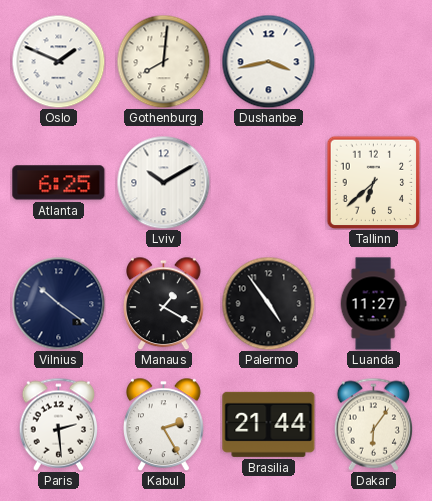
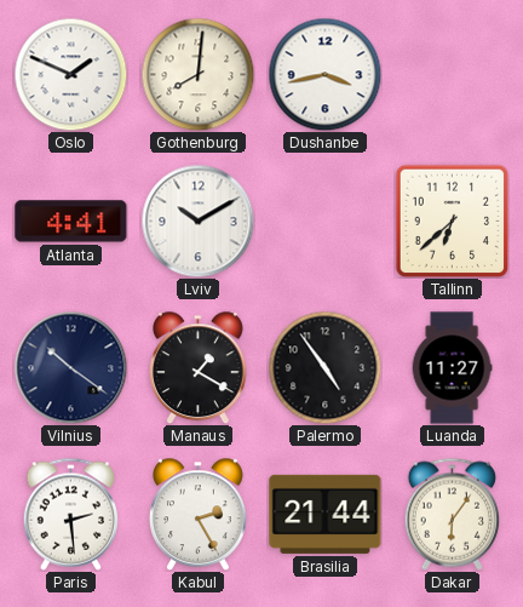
Atlanta: 6:25 -> 4:41
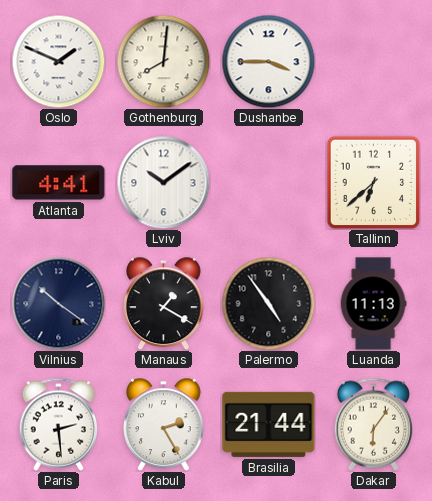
Dushanbe: 3:43 -> 3:45
Lviv: 10:10 -> 10:09
Luanda: 11:27 -> 11:13
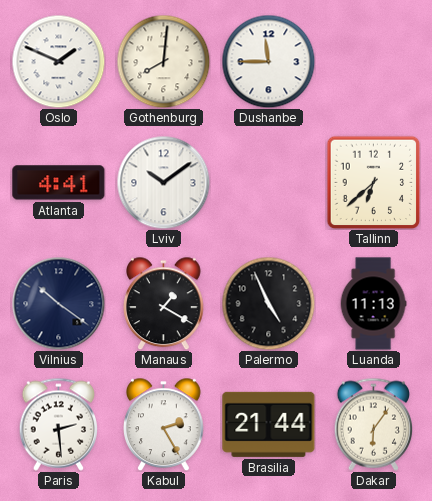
Dushanbe: 3:45 -> 11:45
Palermo: 4:54 -> 4:56
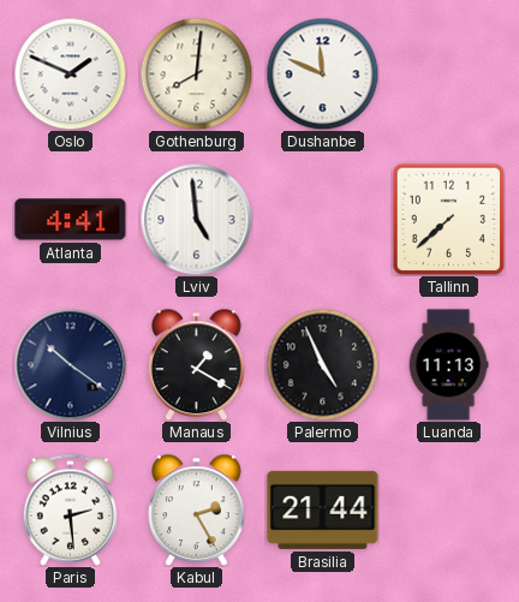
Dushanbe: 11:45 -> 11:49
Lviv: 10:09 -> 4:59
Tallinn: 6:38 -> 7:38
Dakar: 6:06 -> none
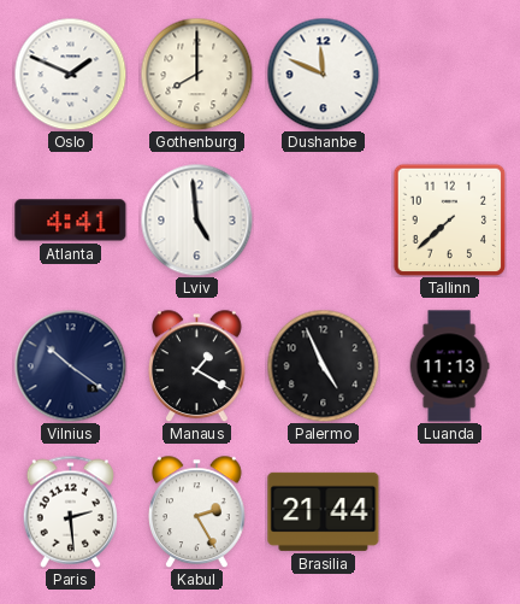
Gothenburg: 8:01 -> 8:00
